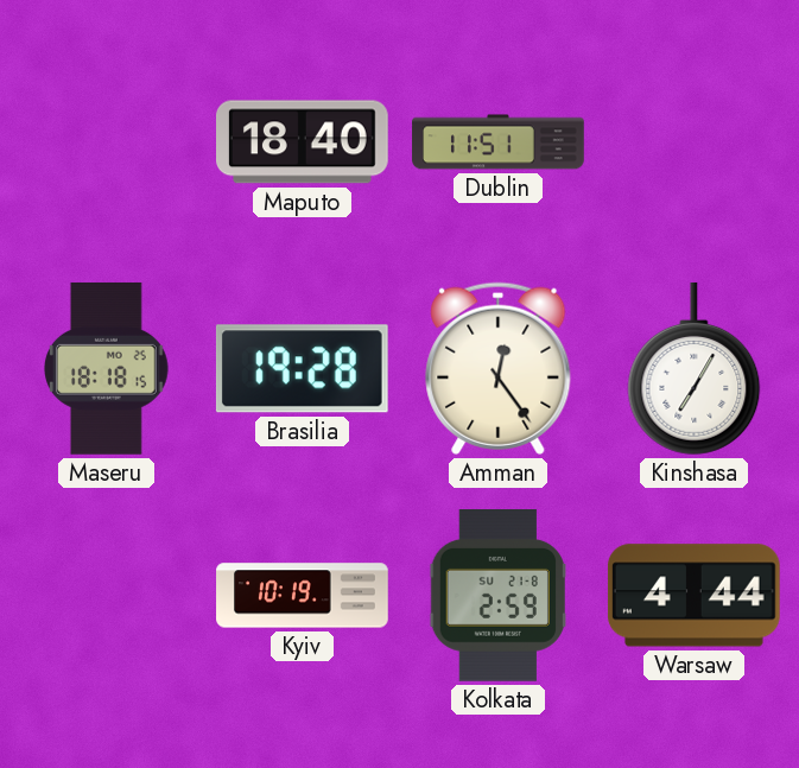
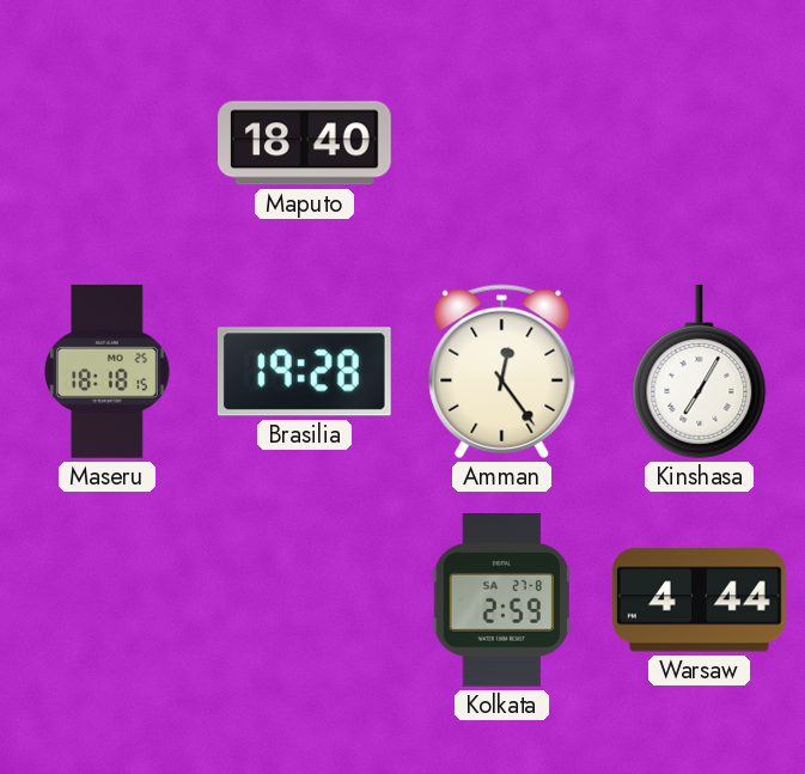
Dublin: 11:51 -> none
Kyiv: 10:19 -> none
Kolkata date: SU 21-8 -> SA 27-8
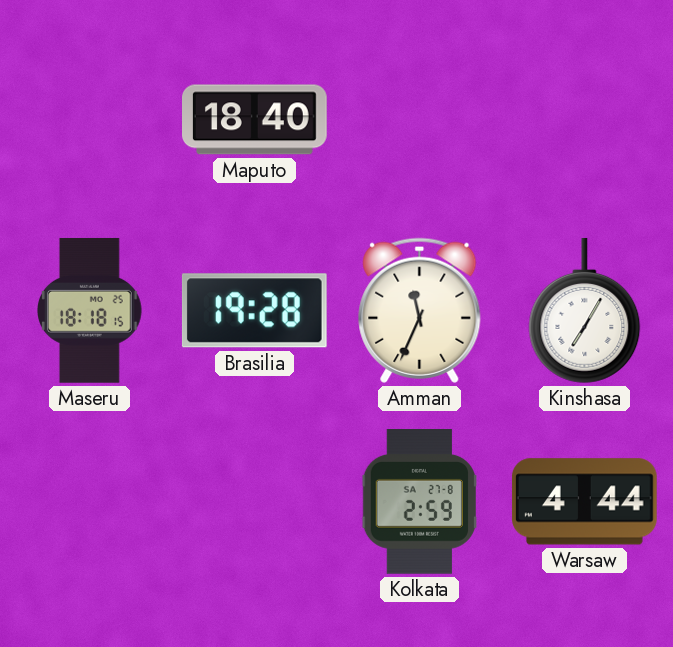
Amman: 12:24 -> 11:34
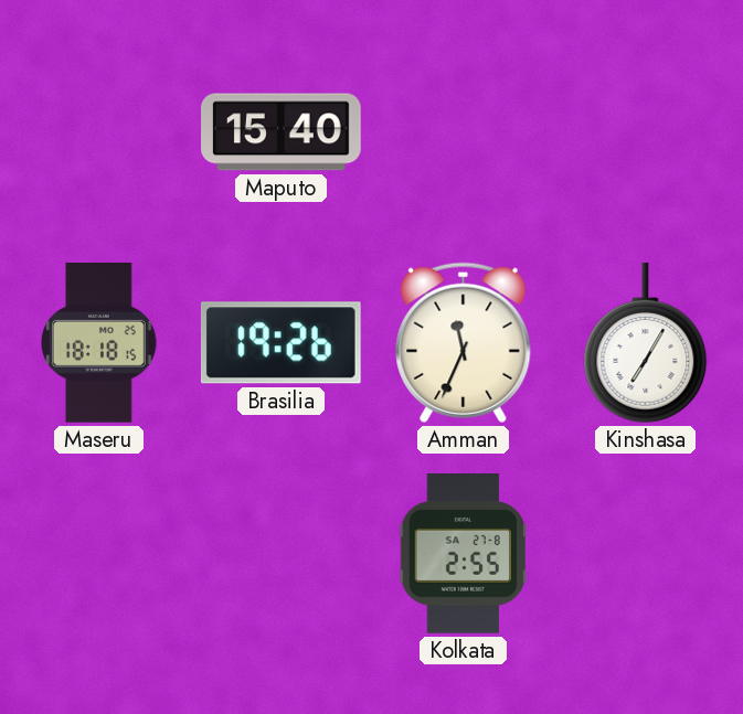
Maputo: 18:40 -> 15:40
Brasilia: 19:28 -> 19:26
Kolkata: 2:59 -> 2:55
Warsaw: 4:44 -> none
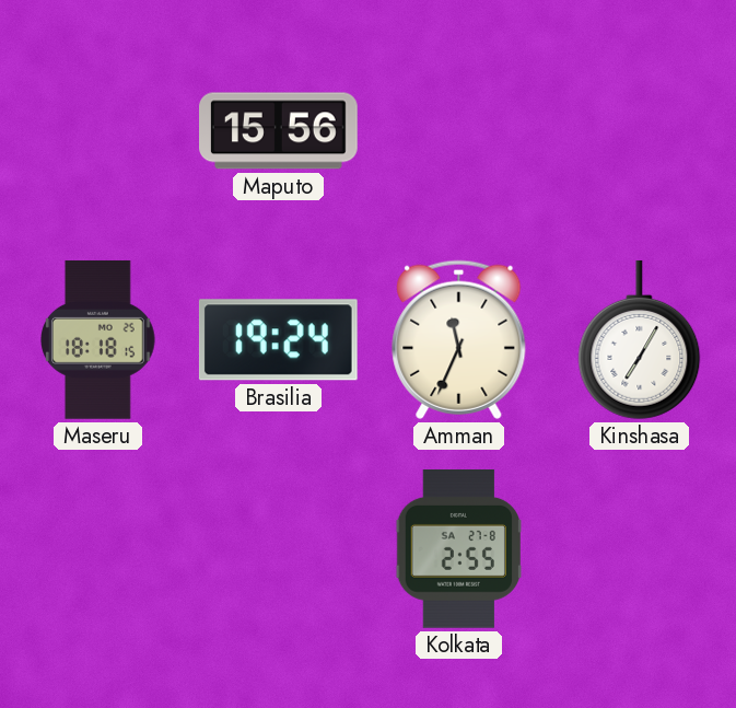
Maputo: 15:40 -> 15:56
Brasilia: 19:26 -> 19:24
